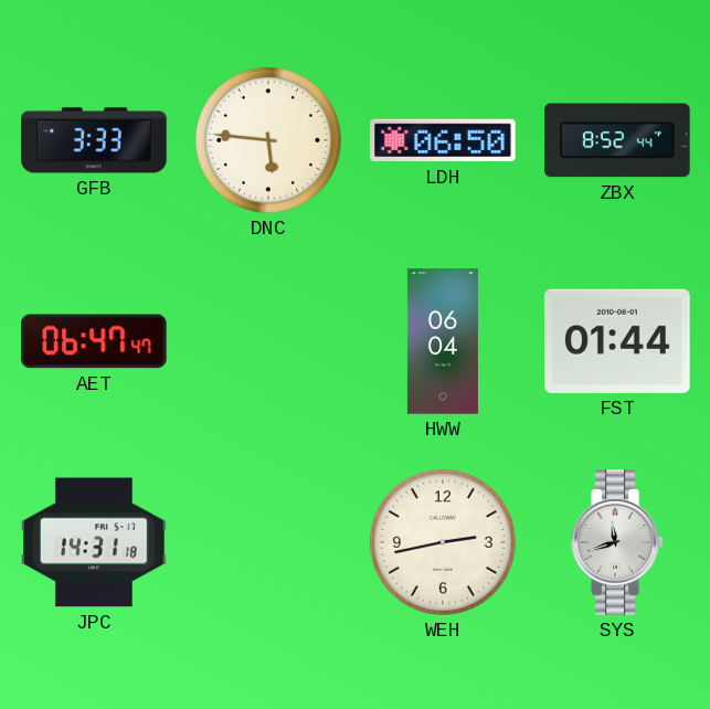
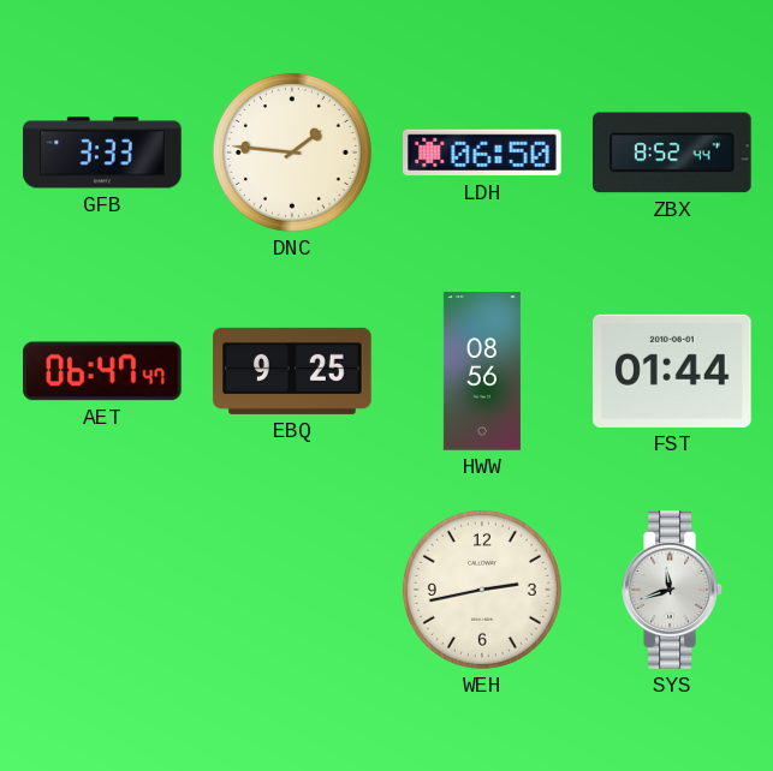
DNC: 5:46 -> 1:46
EBQ: none -> 9:25
HWW: 06:04 -> 08:56
JPC: 14:31 -> none
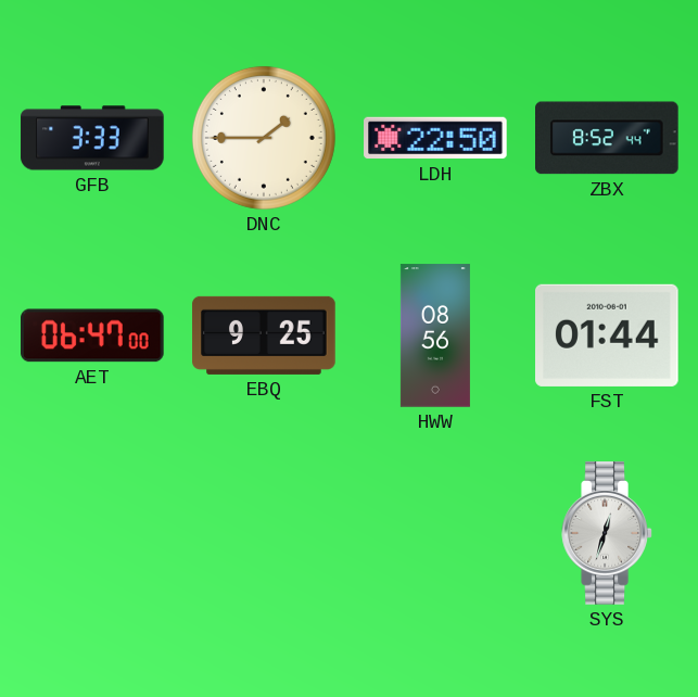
DNC: 1:46 -> 1:45
LDH: 06:50 -> 22:50
AET: 06:47:47 -> 06:47:00
WEH: 2:43 -> none
SYS: 11:42 -> 12:33
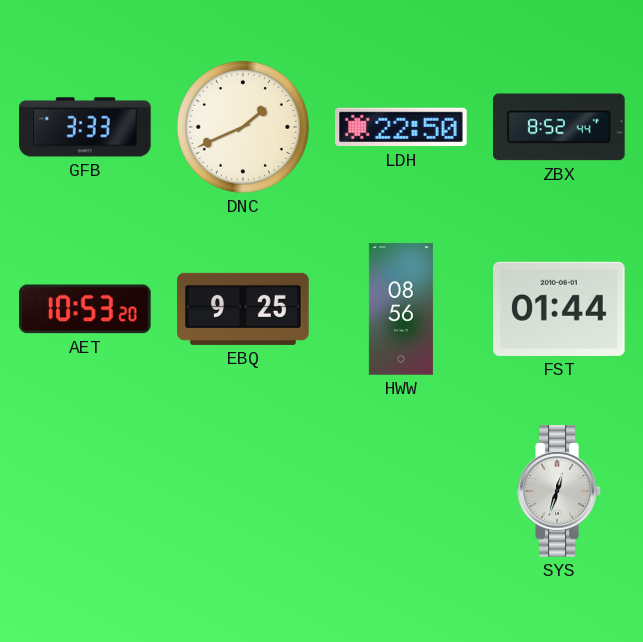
DNC: 1:45 -> 1:41
AET: 06:47 -> 10:53
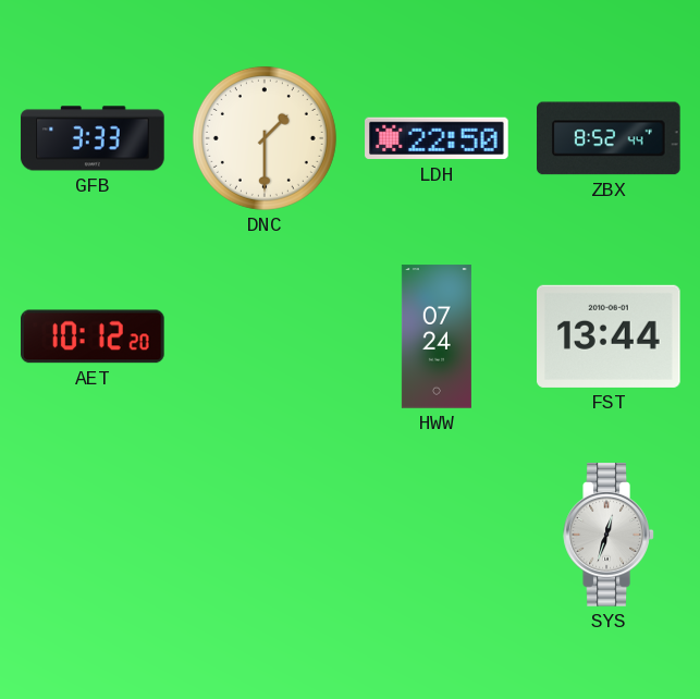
DNC: 1:41 -> 1:30
AET: 10:53 -> 10:12
EBQ: 9:25 -> none
HWW: 08:56 -> 07:24
FST: 01:44 -> 13:44
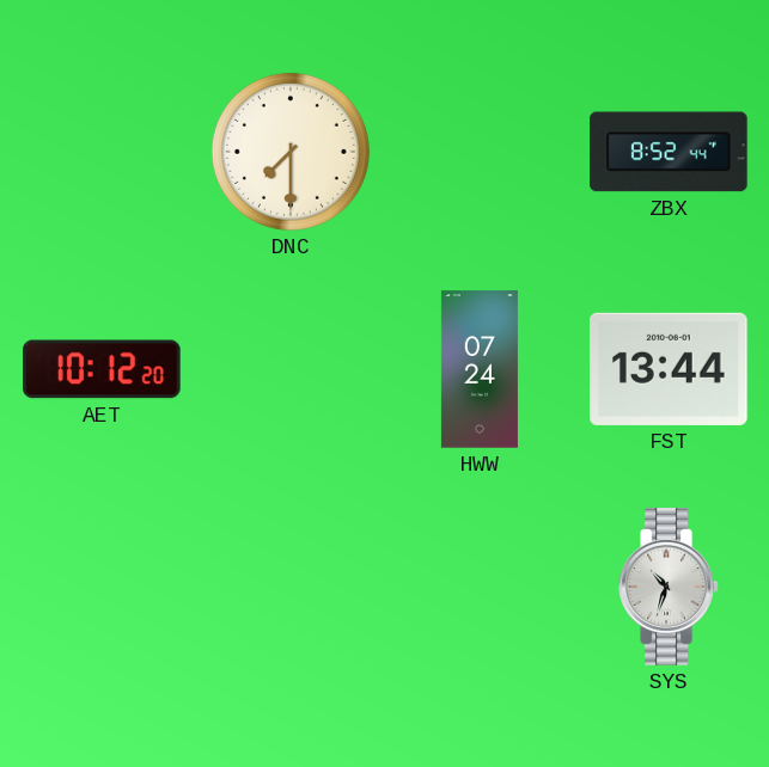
GFB: 3:33 -> none
DNC: 1:30 -> 7:30
LDH: 22:50 -> none
SYS: 12:33 -> 10:33
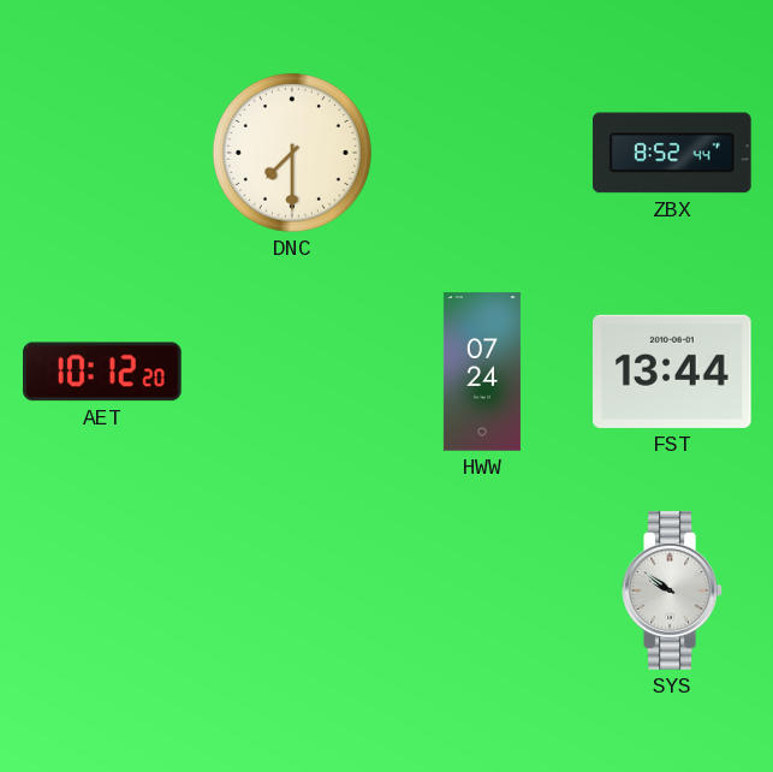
SYS: 10:33 -> 9:51
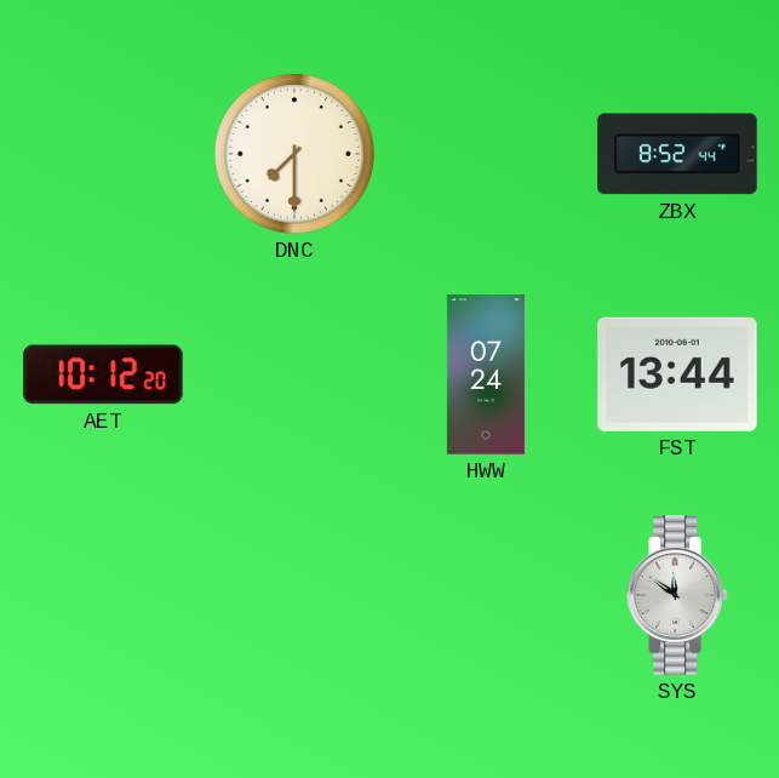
SYS: 9:51 -> 11:51
